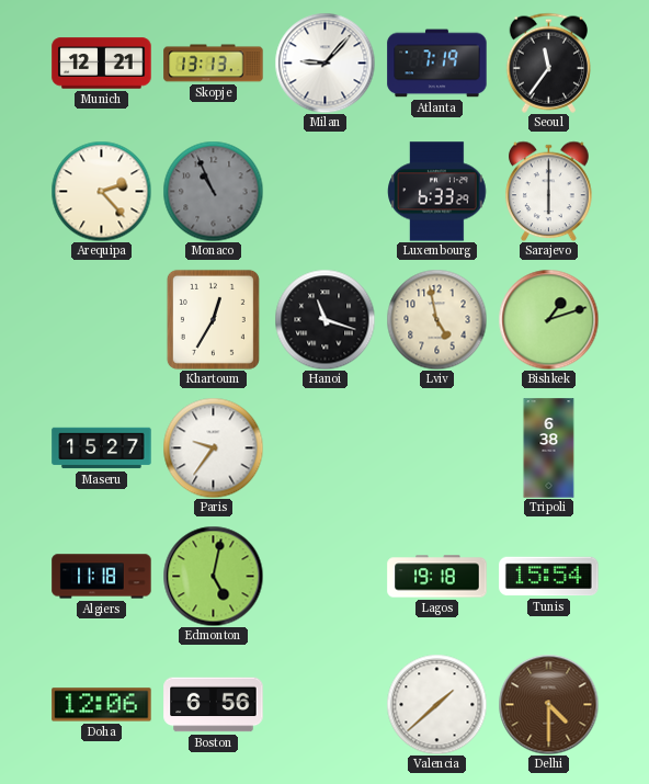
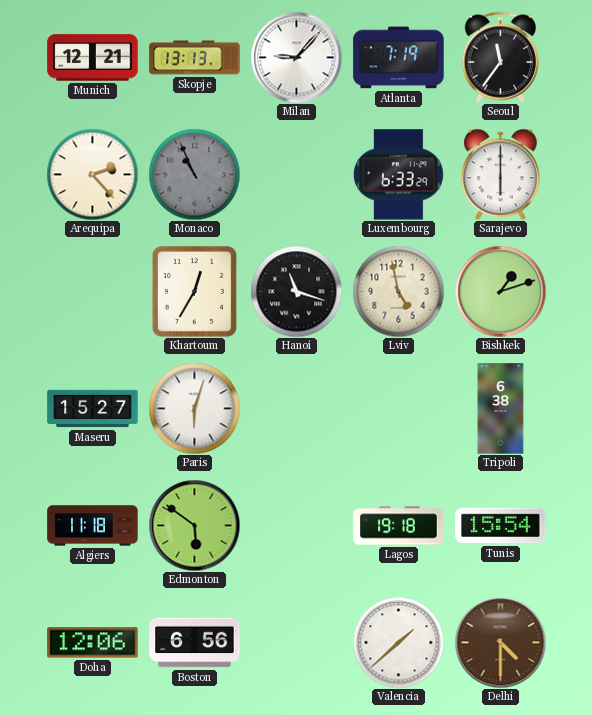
Paris: 9:36 -> 6:03
Edmonton: 5:02 -> 5:51
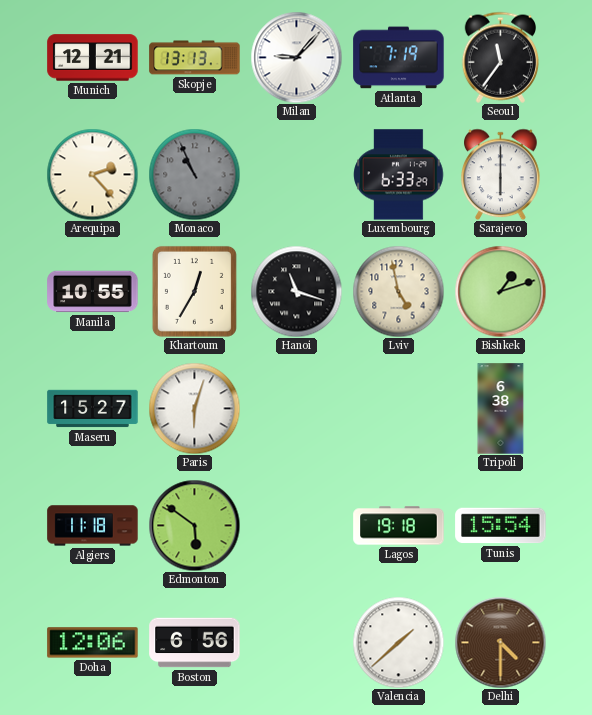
Manila: none -> 10:55
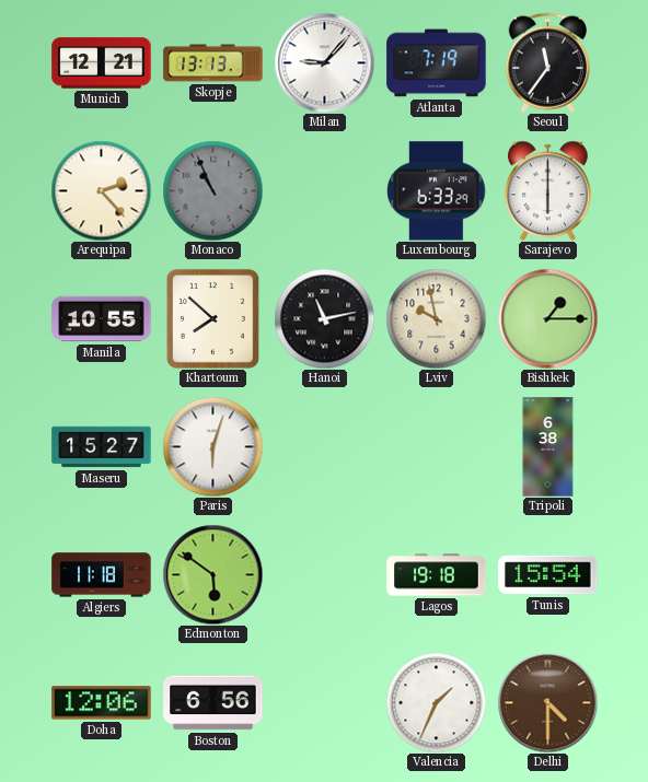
Khartoum: 12:35 -> 7:52
Hanoi: 11:18 -> 11:13
Lviv: 4:58 -> 9:58
Bishkek: 1:12 -> 1:15
Valencia: 1:38 -> 1:34
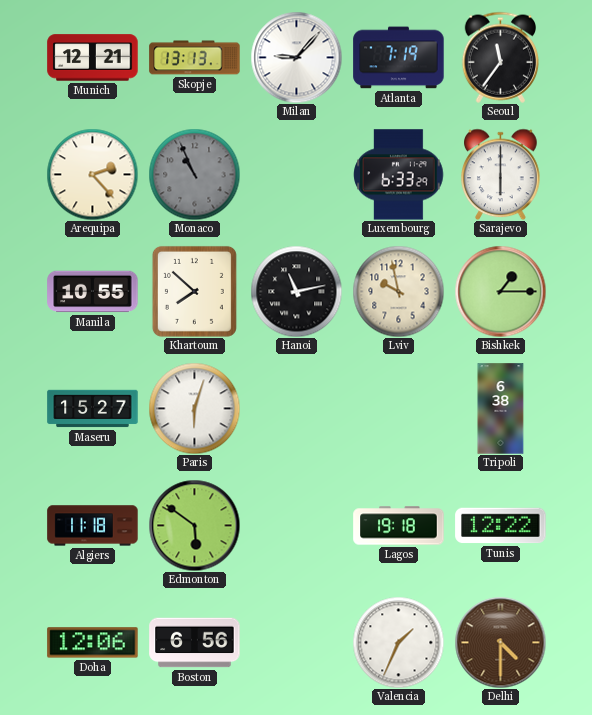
Tunis: 15:54 -> 12:22
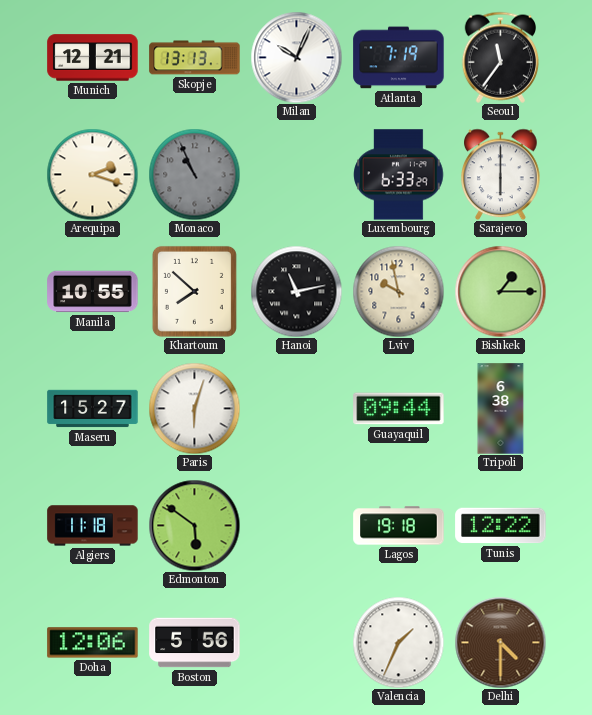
Milan: 9:07 -> 10:04
Arequipa: 2:23 -> 2:18
Guayaquil: none -> 09:44
Boston: 6:56 -> 5:56
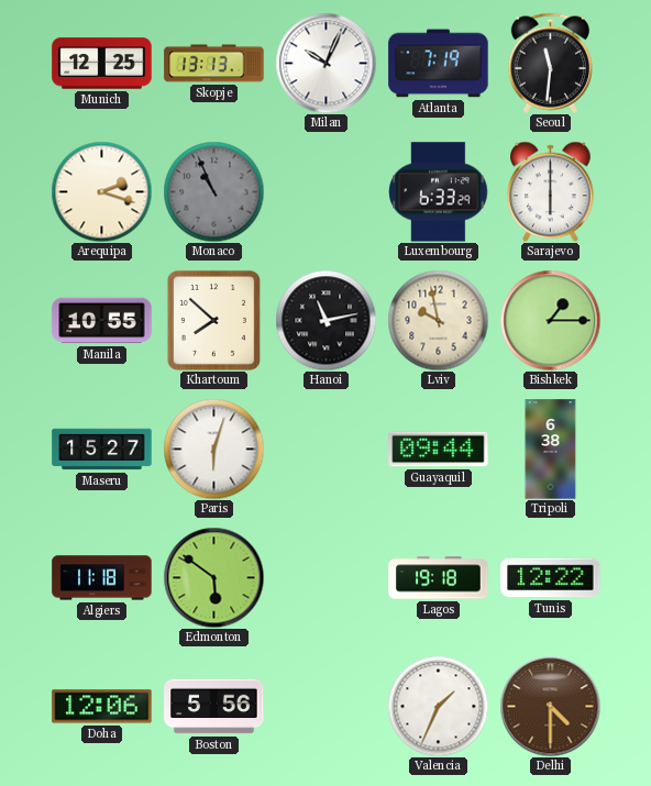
Munich: 12:21 -> 12:25
Seoul: 11:36 -> 11:31
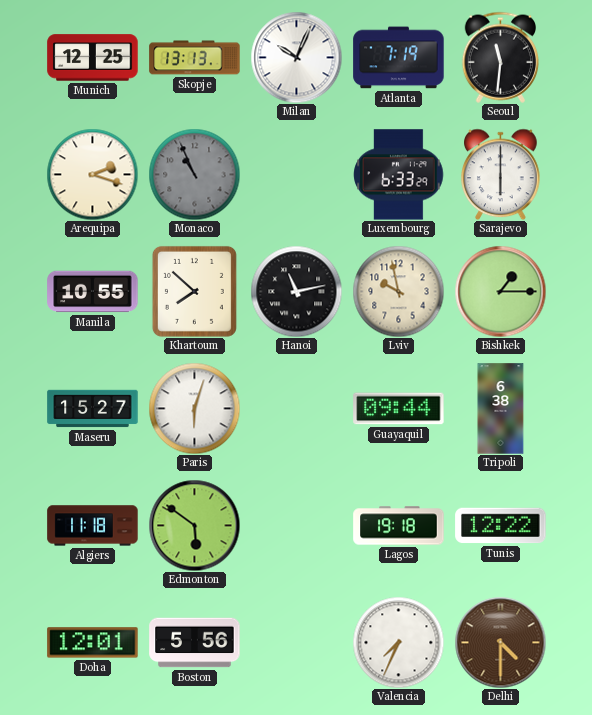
Doha: 12:06 -> 12:01
Valencia: 1:34 -> 7:34
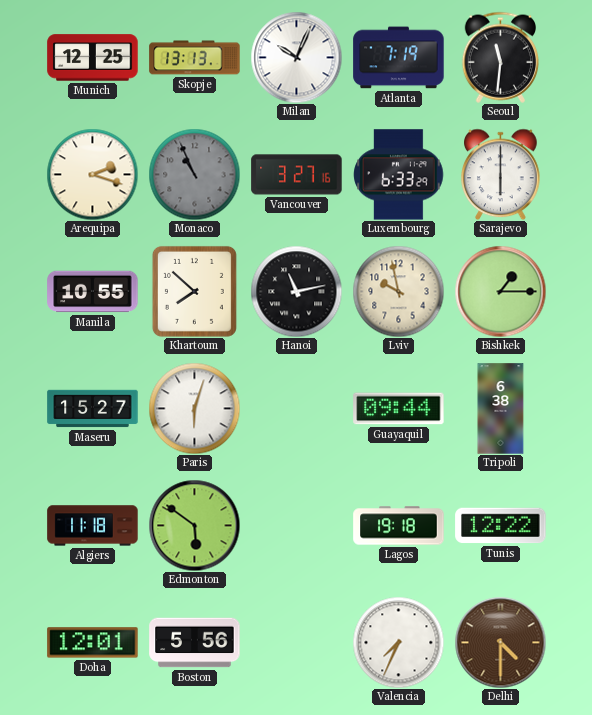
Vancouver: none -> 3:27
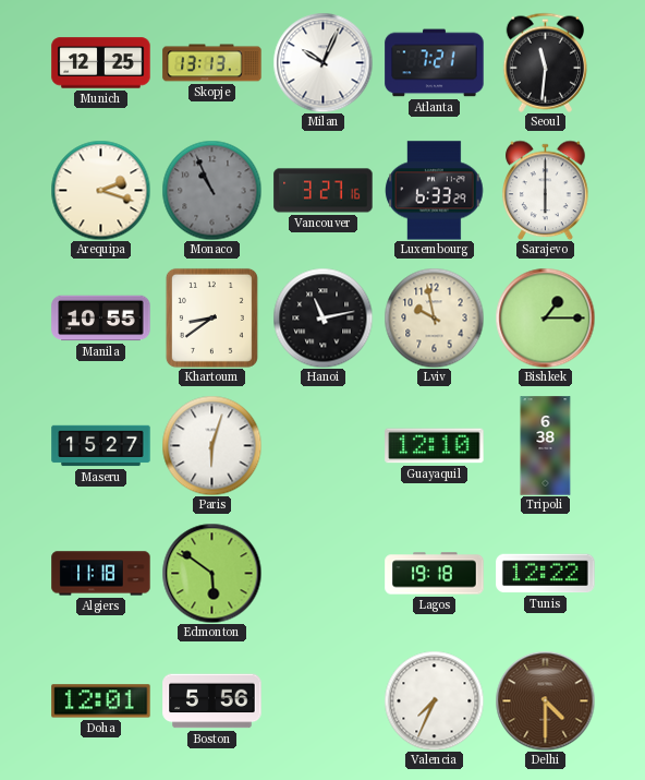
Atlanta: 7:19 -> 7:21
Khartoum: 7:52 -> 8:39
Guayaquil: 09:44 -> 12:10
